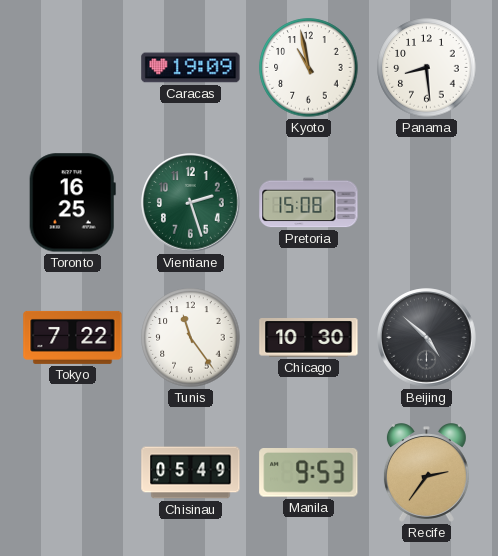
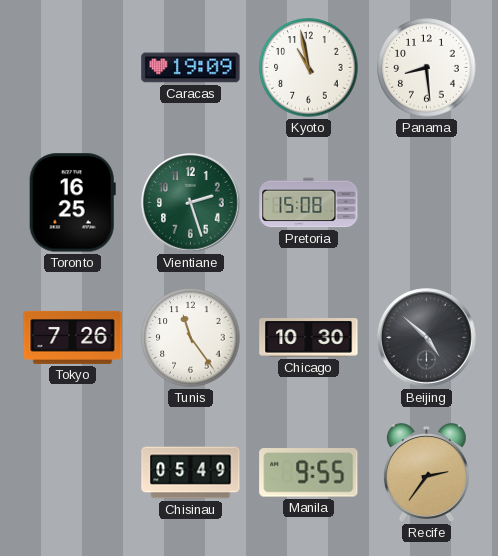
Tokyo: 7:22 -> 7:26
Manila: 9:53 -> 9:55
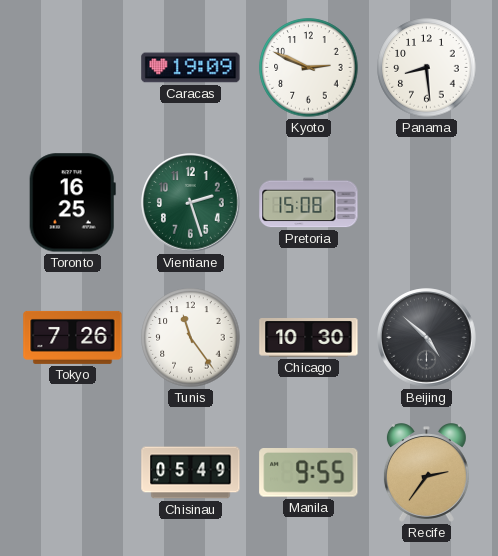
Kyoto: 10:58 -> 2:49
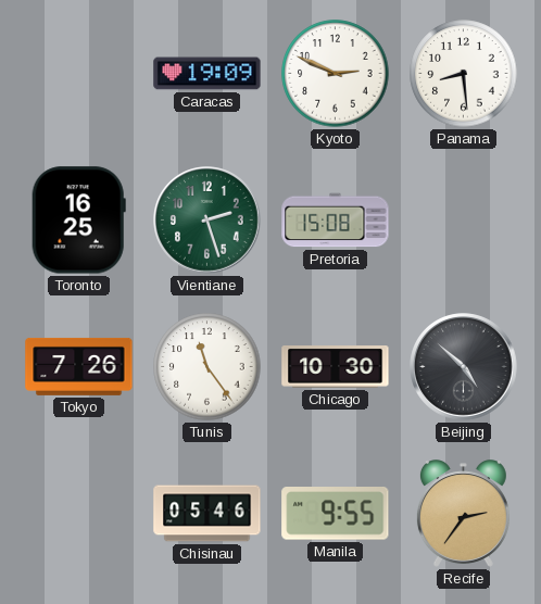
Chisinau: 05:49 -> 05:46
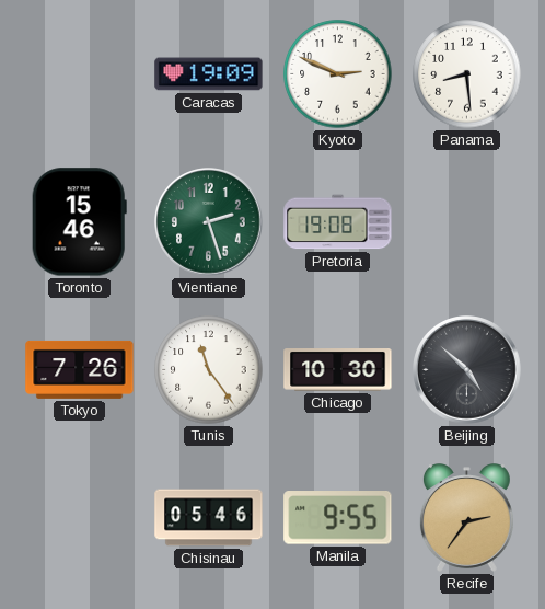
Toronto: 16:25 -> 15:46
Pretoria: 15:08 -> 19:08
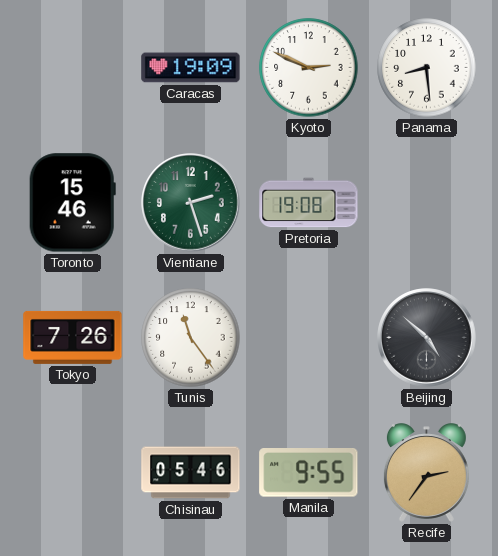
Chicago: 10:30 -> none
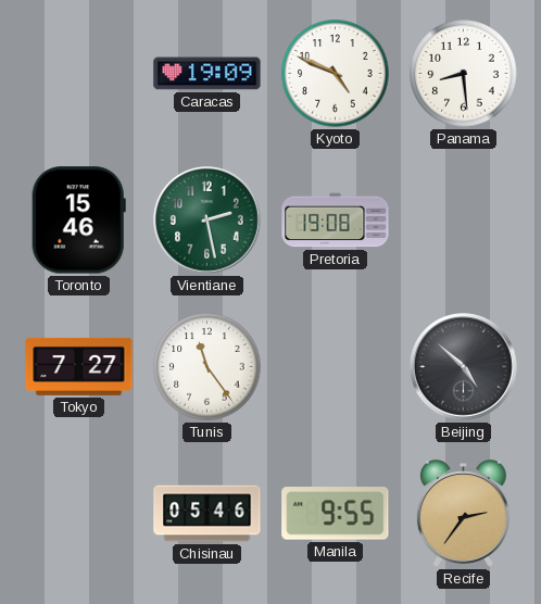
Kyoto: 2:49 -> 4:49
Vientiane: 2:27 -> 2:28
Tokyo: 7:26 -> 7:27
